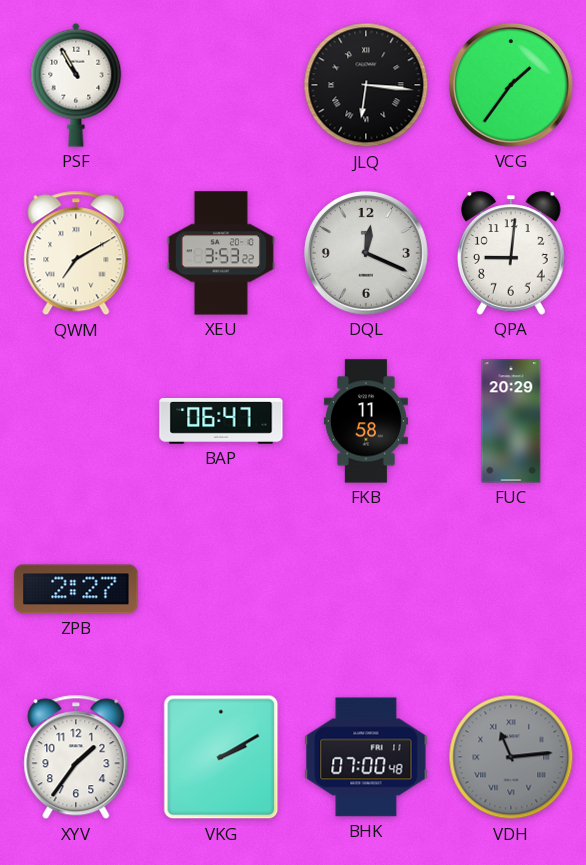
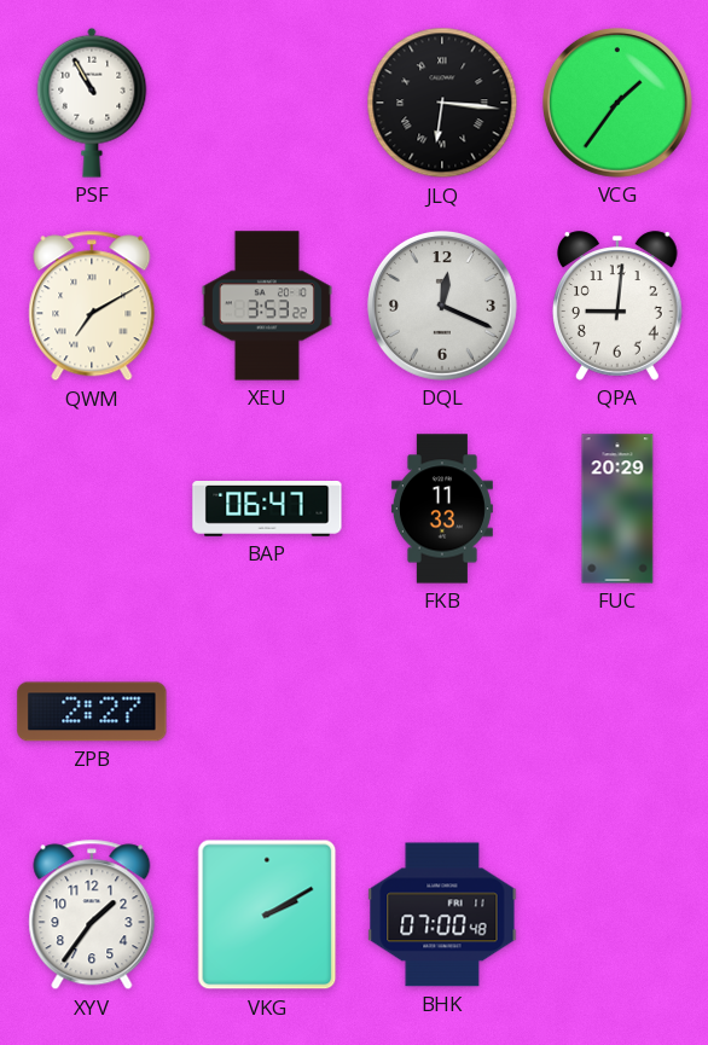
FKB: 11:58 -> 11:33
VDH: 11:14 -> none
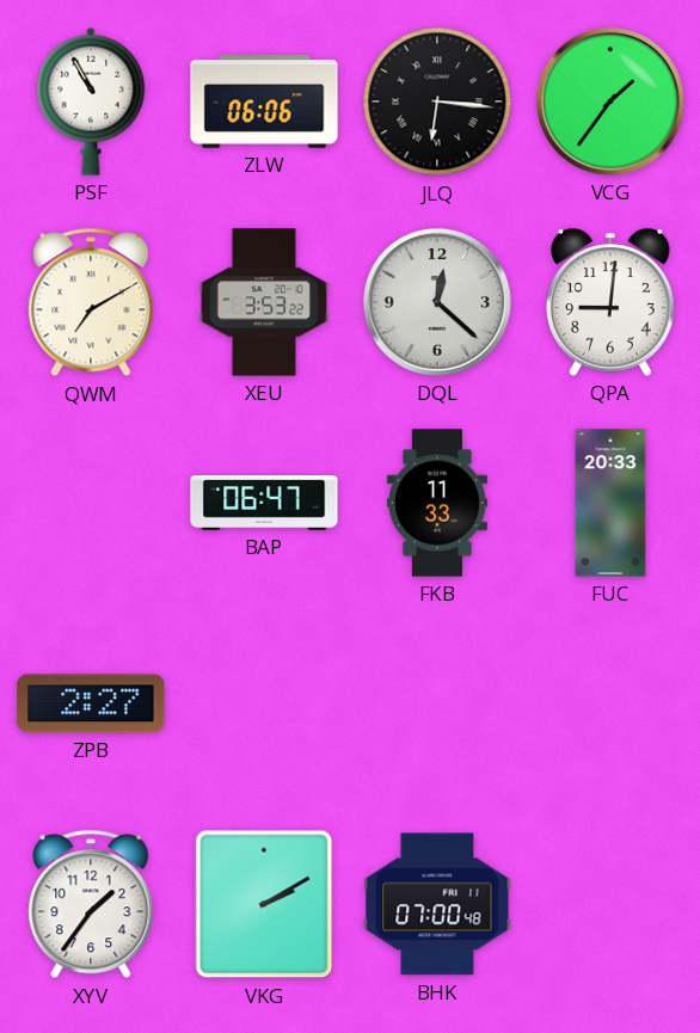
ZLW: none -> 06:06
DQL: 12:19 -> 12:22
FUC: 20:29 -> 20:33
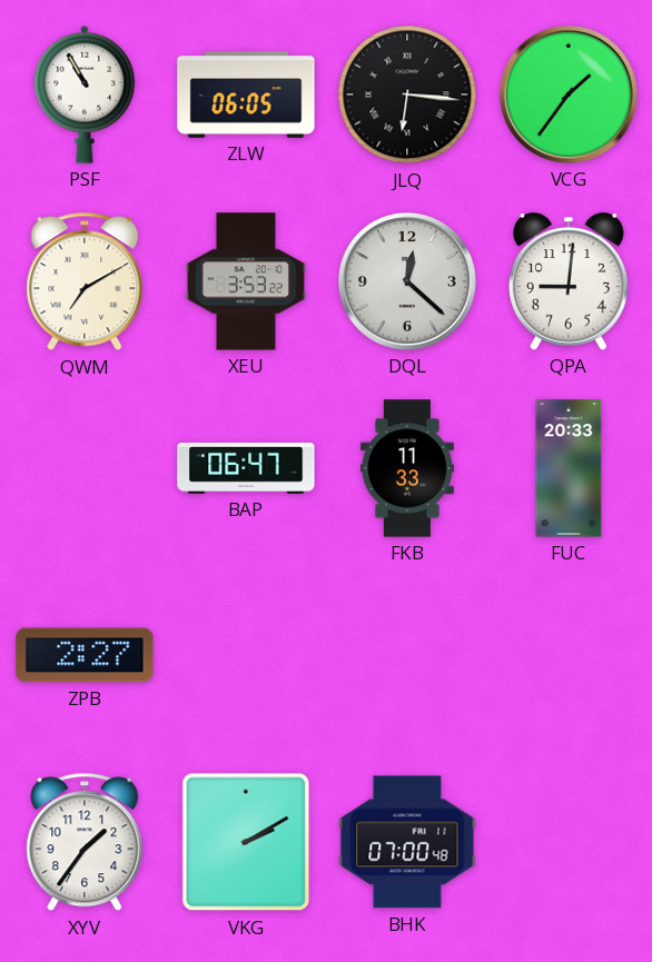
ZLW: 06:06 -> 06:05
